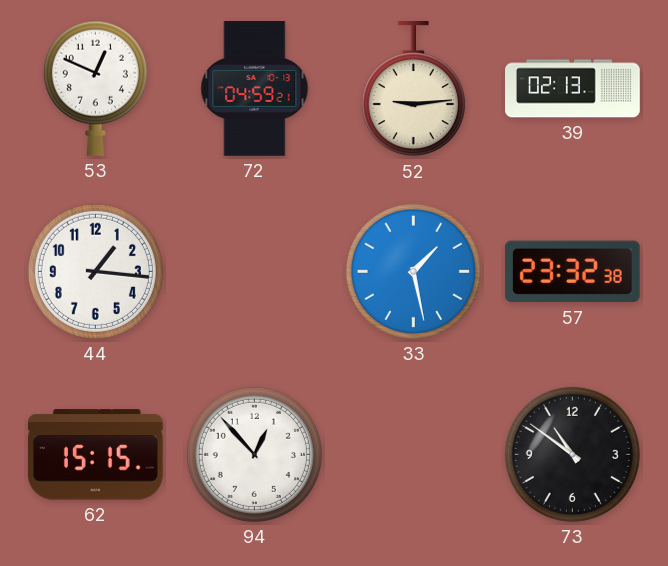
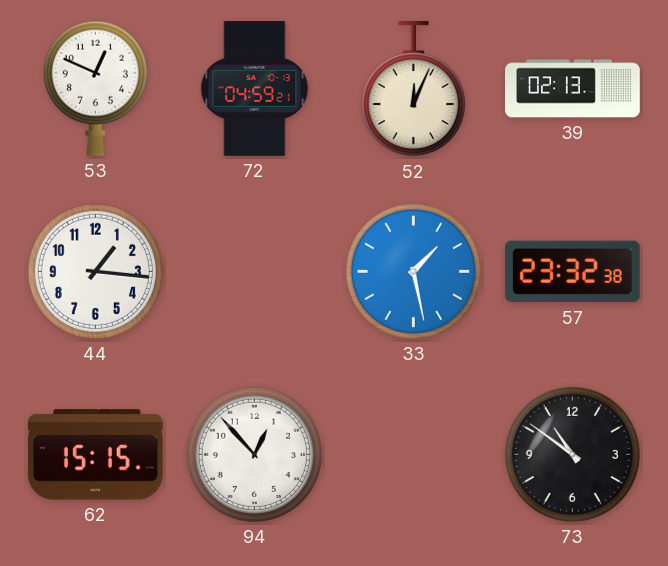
52: 9:14 -> 12:04
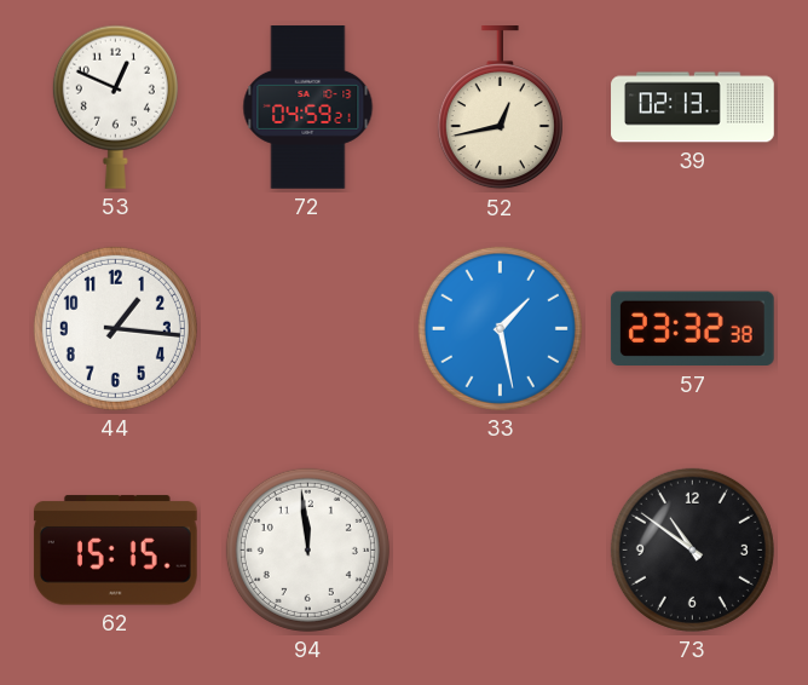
52: 12:04 -> 12:43
94: 12:53 -> 11:59
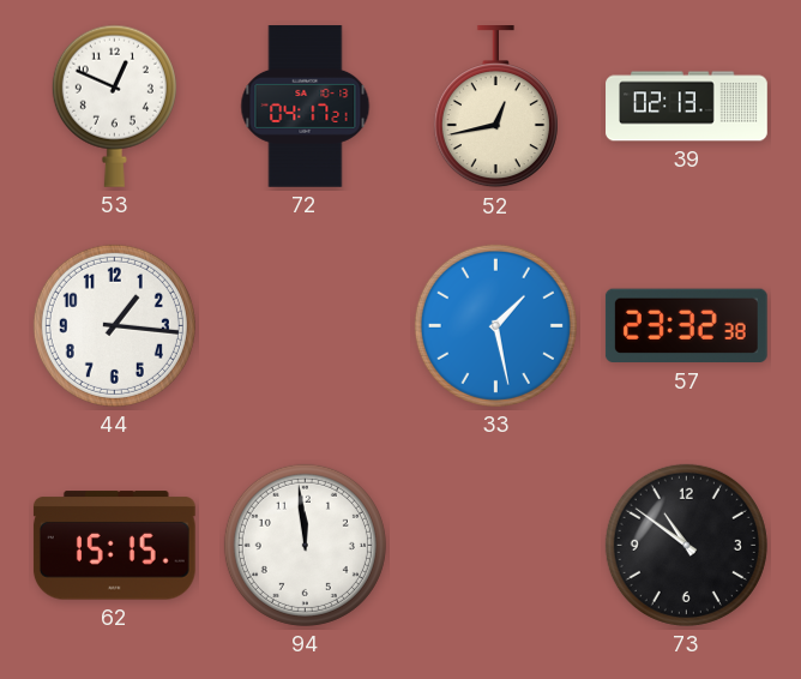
72: 04:59 -> 04:17
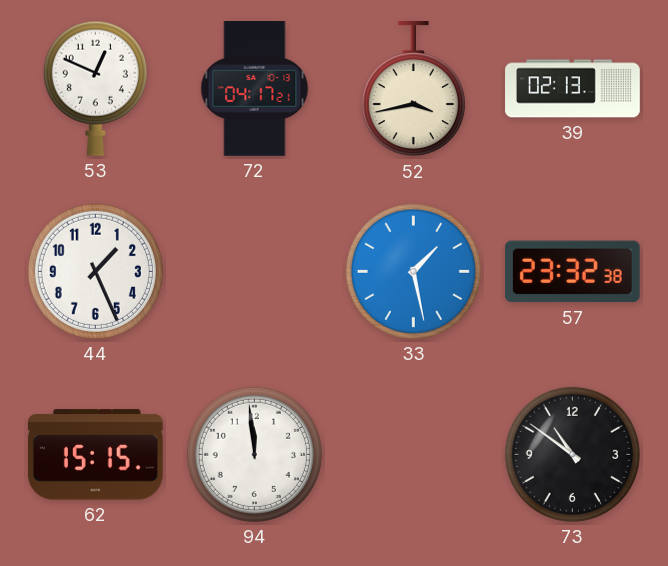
52: 12:43 -> 3:43
44: 1:16 -> 1:26
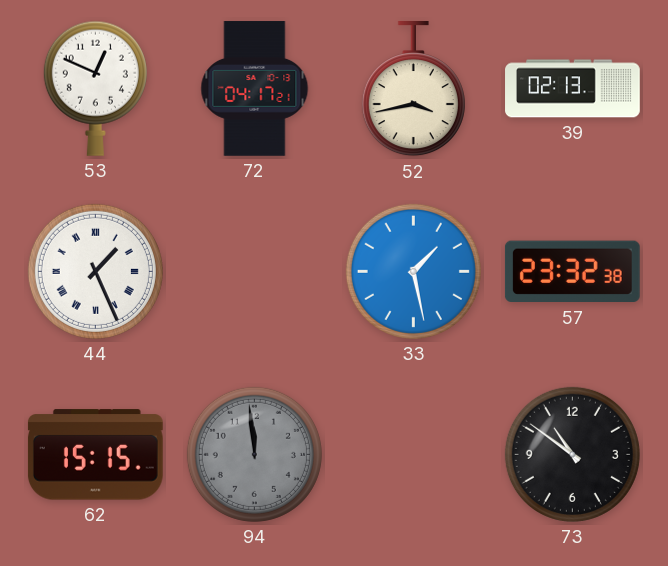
44 numerals: Arabic -> Roman
94 dial: white -> grey
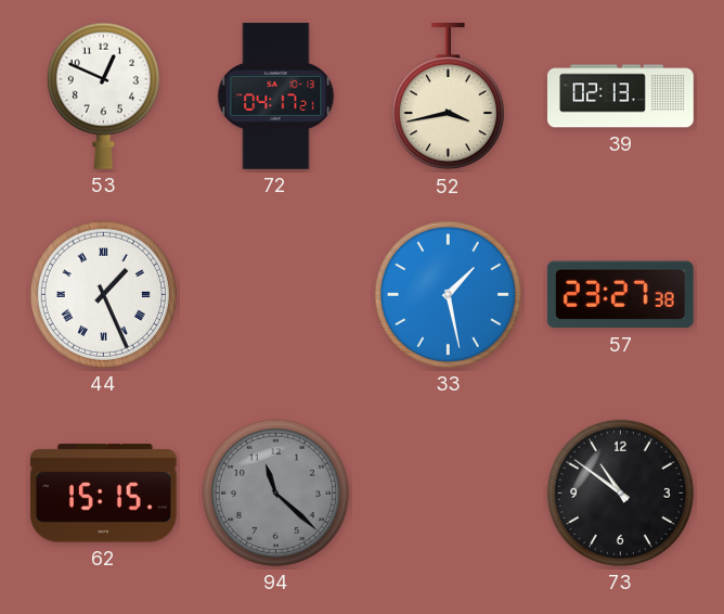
57: 23:32 -> 23:27
94: 11:59 -> 11:22
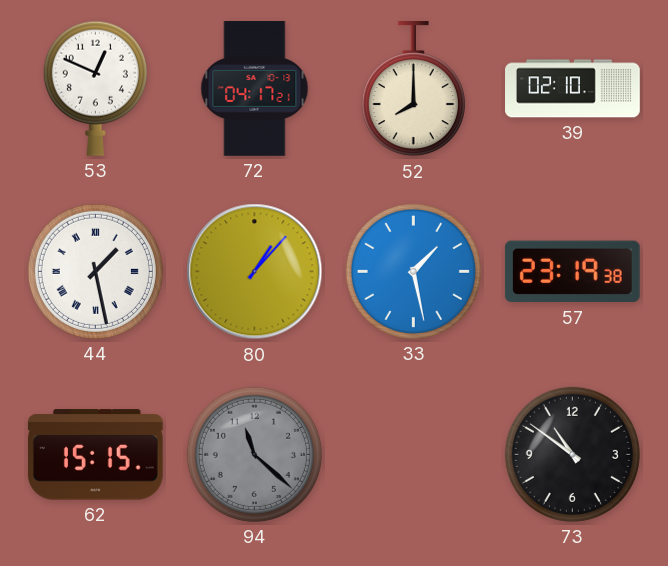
52: 3:43 -> 8:00
39: 02:13 -> 02:10
44: 1:26 -> 1:28
80: none -> 1:07
57: 23:27 -> 23:19
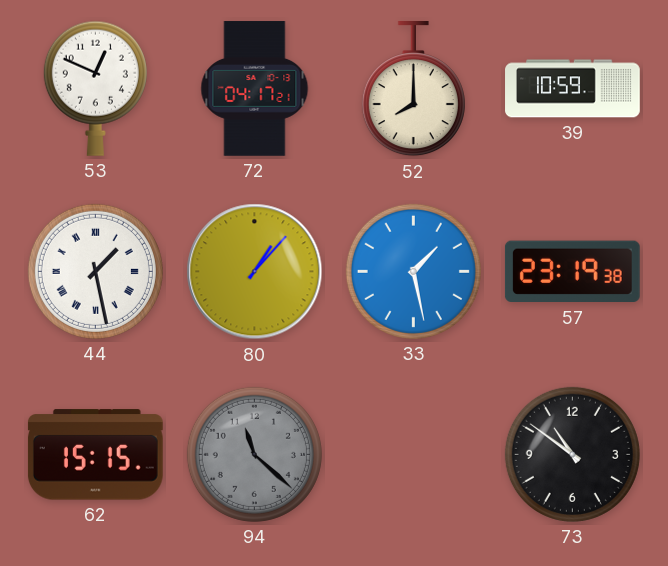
39: 02:10 -> 10:59
